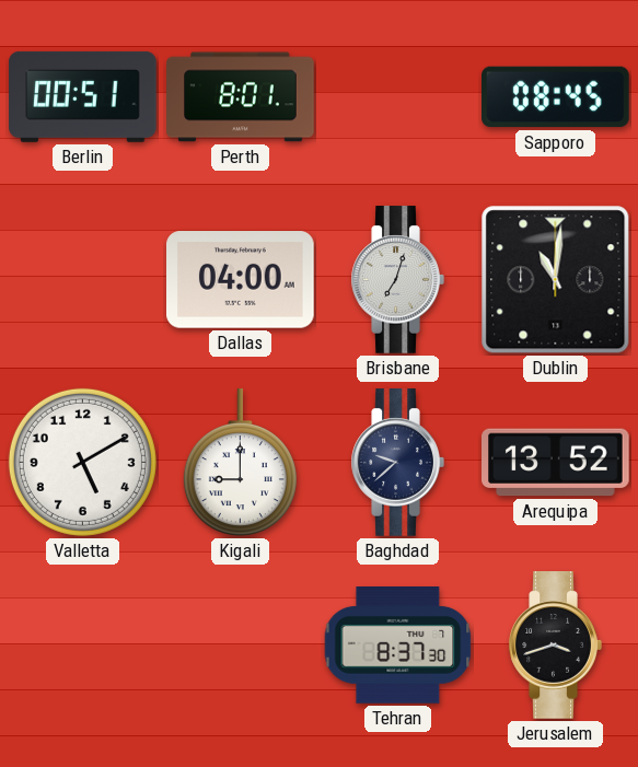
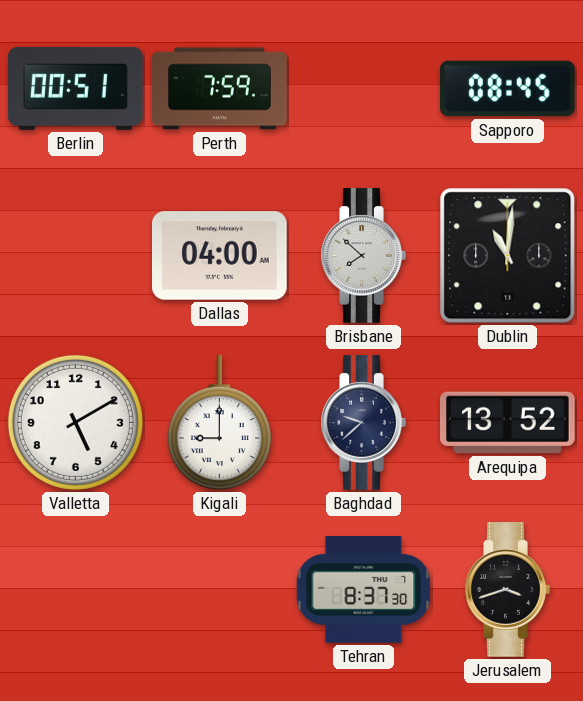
Perth: 8:01 -> 7:59
Brisbane: 7:03 -> 7:52
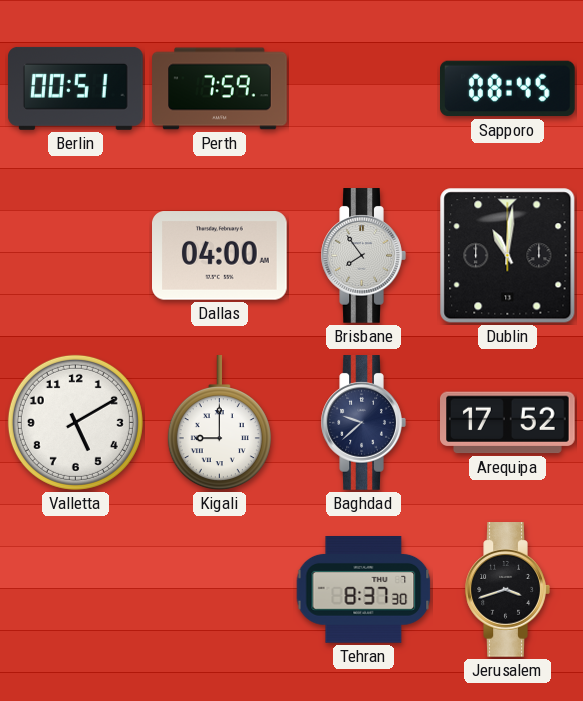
Brisbane: 7:52 -> 7:54
Arequipa: 13:52 -> 17:52
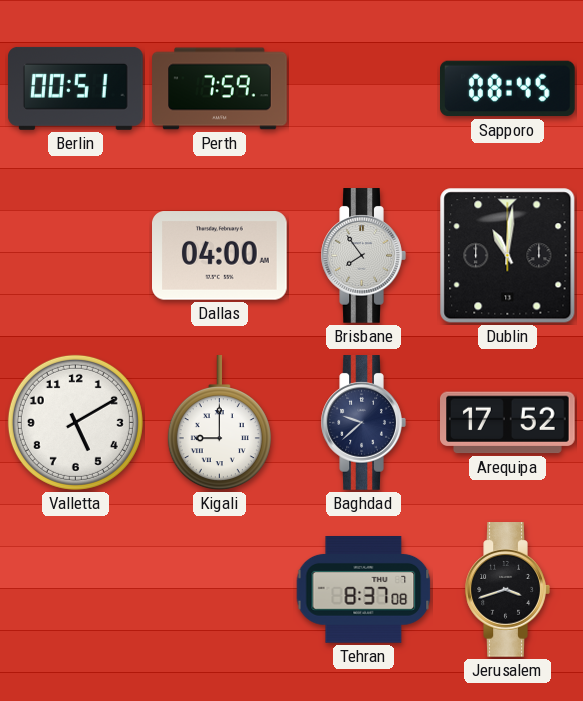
Tehran: 8:37:30 -> 8:37:08
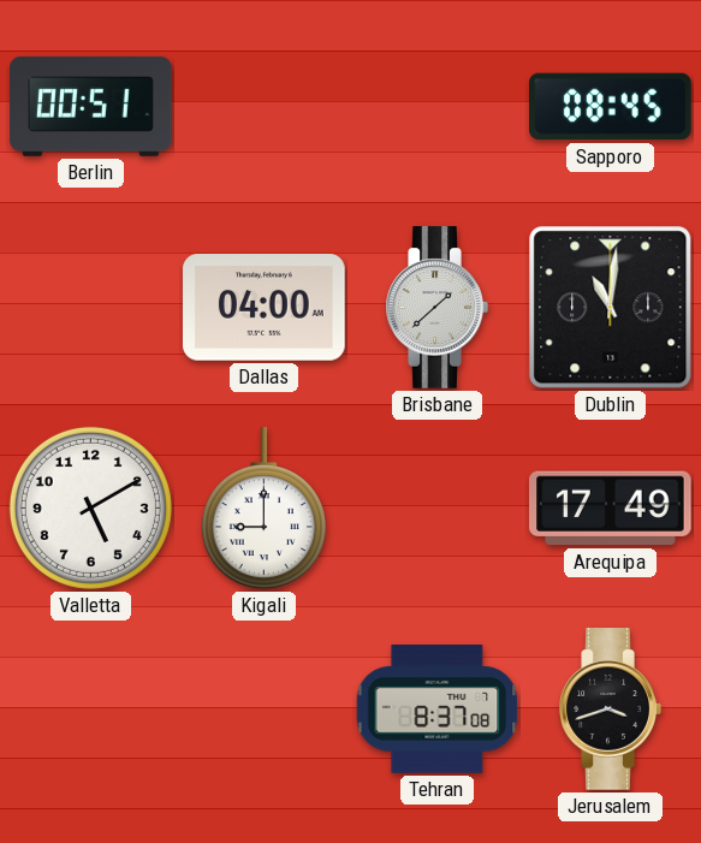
Perth: 7:59 -> none
Brisbane: 7:54 -> 1:38
Baghdad: 9:38 -> none
Arequipa: 17:52 -> 17:49
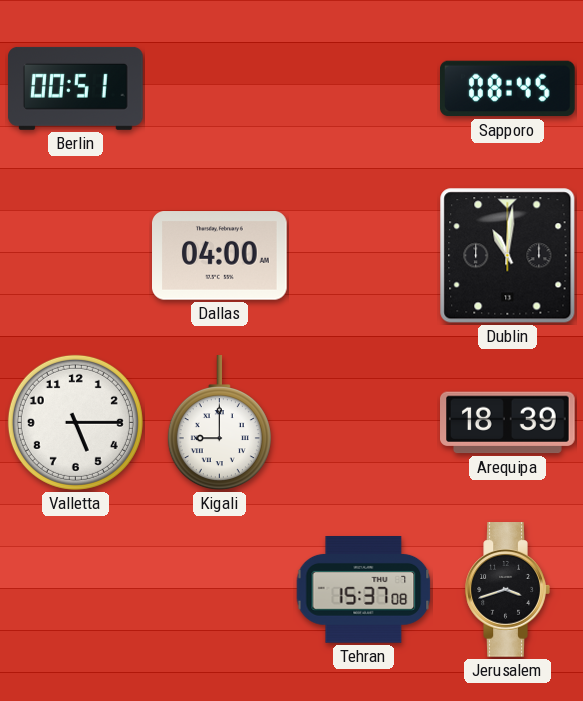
Brisbane: 1:38 -> none
Valletta: 5:10 -> 5:15
Arequipa: 17:49 -> 18:39
Tehran: 8:37 -> 15:37
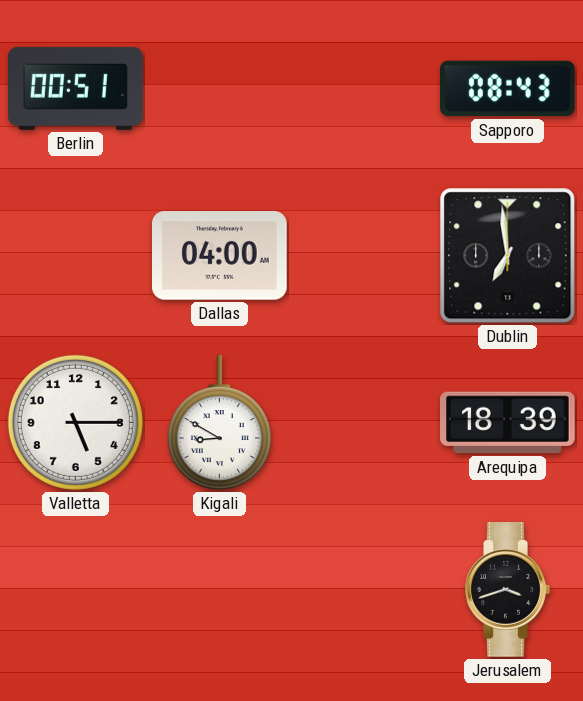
Sapporo: 08:45 -> 08:43
Dublin: 11:01 -> 6:59
Kigali: 9:00 -> 8:50
Tehran: 15:37 -> none
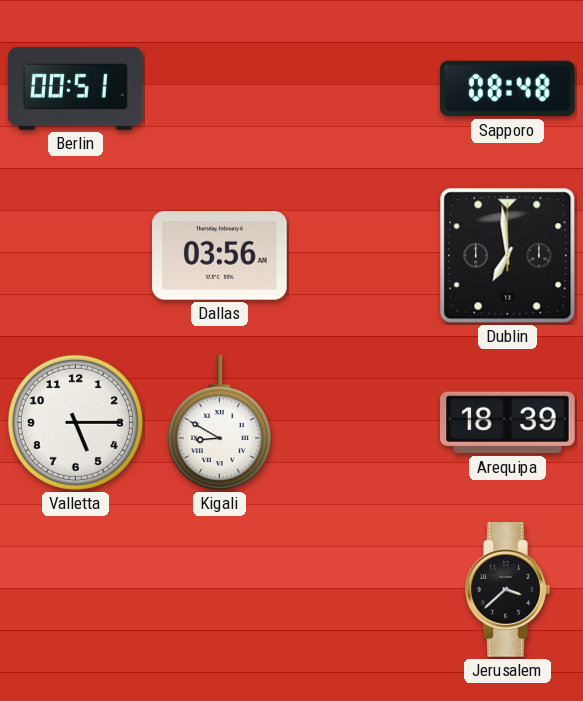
Sapporo: 08:43 -> 08:48
Dallas: 04:00 -> 03:56
Jerusalem: 3:42 -> 3:38
